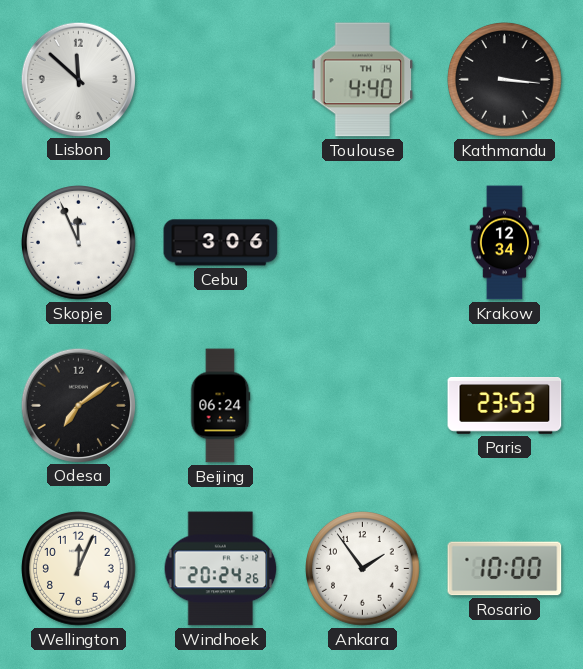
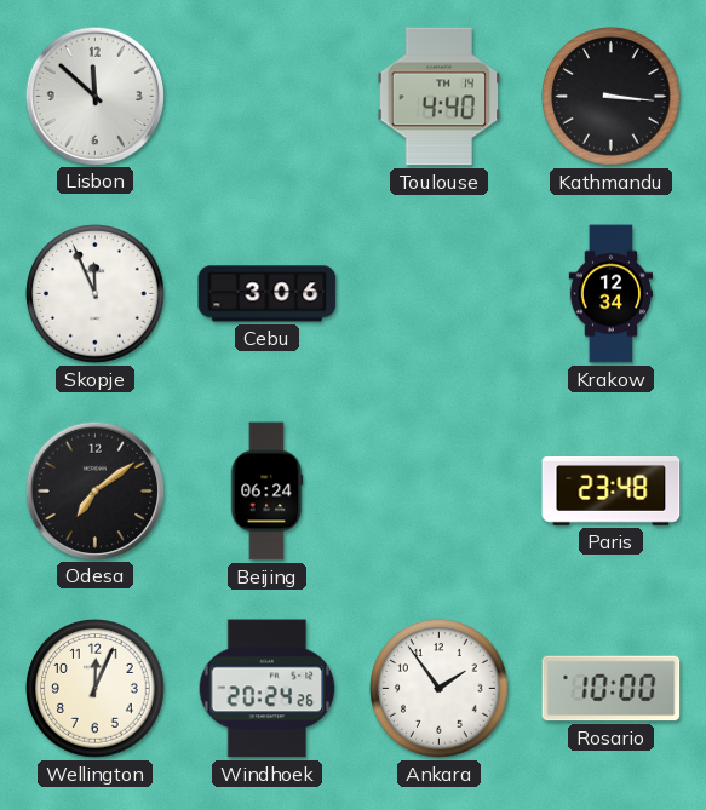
Paris: 23:53 -> 23:48
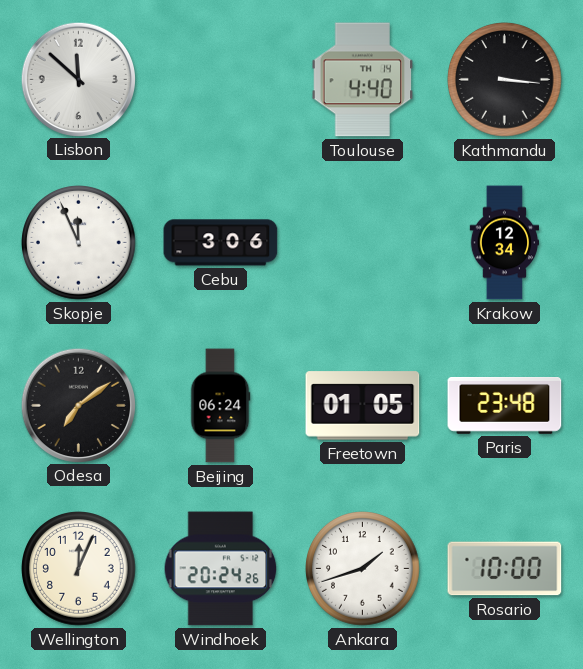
Freetown: none -> 01:05
Ankara: 1:54 -> 1:42
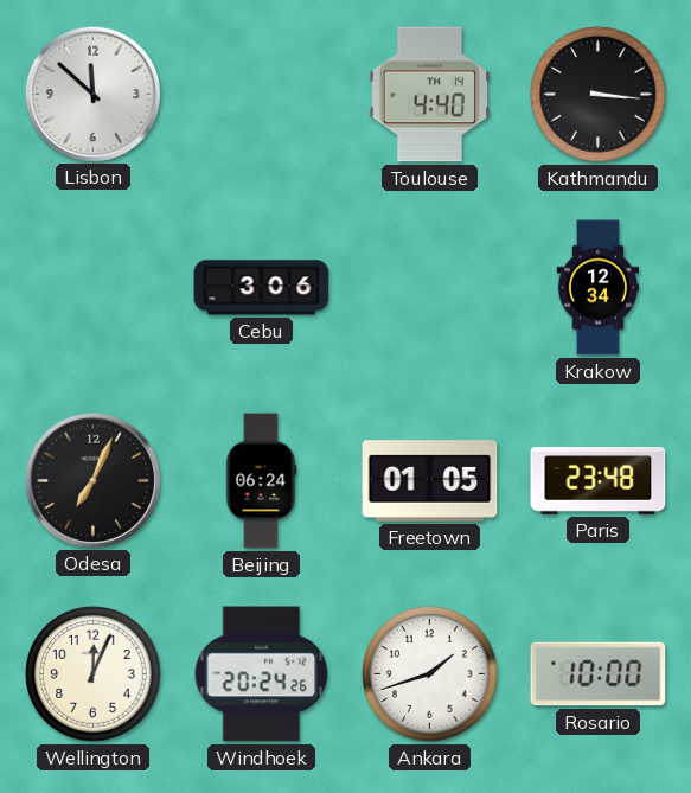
Skopje: 11:56 -> none
Odesa: 7:09 -> 7:04
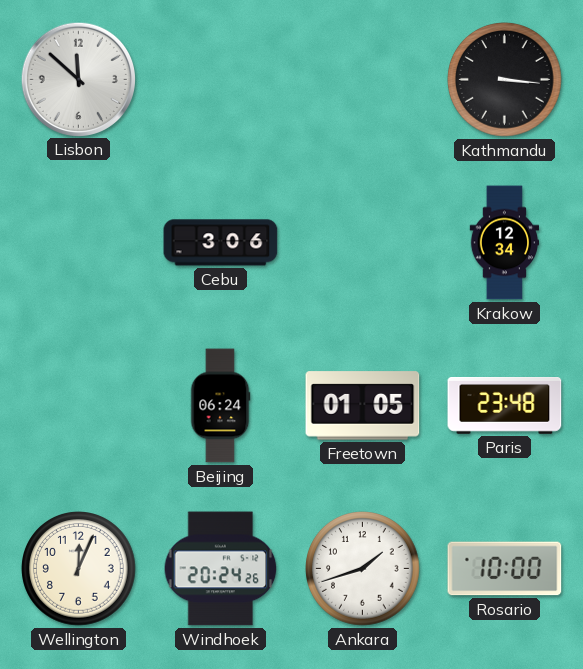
Toulouse: 4:40 -> none
Odesa: 7:04 -> none
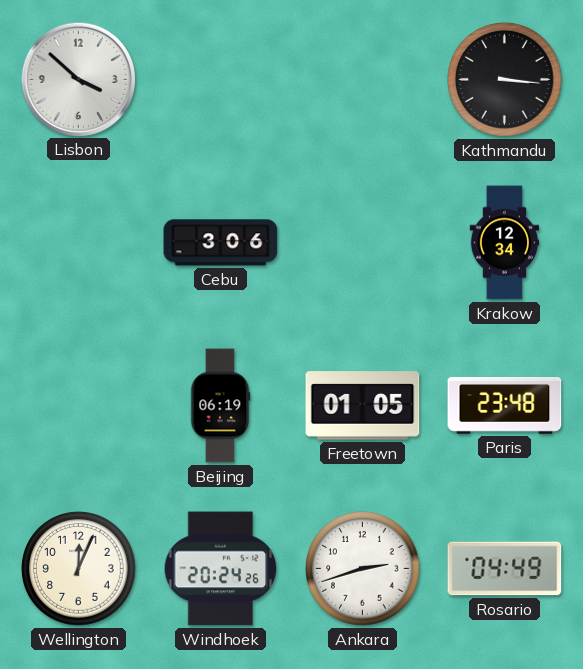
Lisbon: 11:52 -> 3:52
Beijing: 06:24 -> 06:19
Ankara: 1:42 -> 2:42
Rosario: 10:00 -> 04:49
